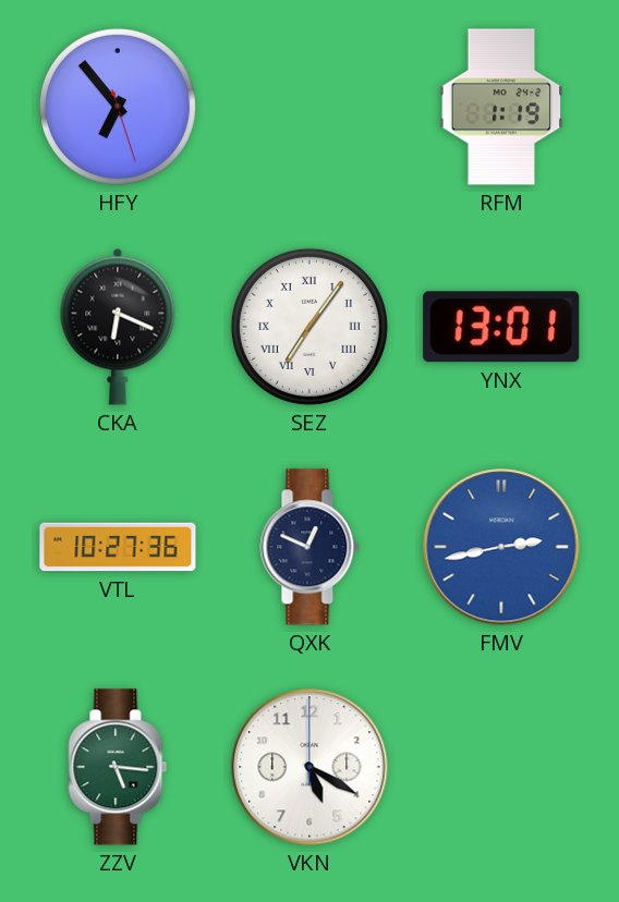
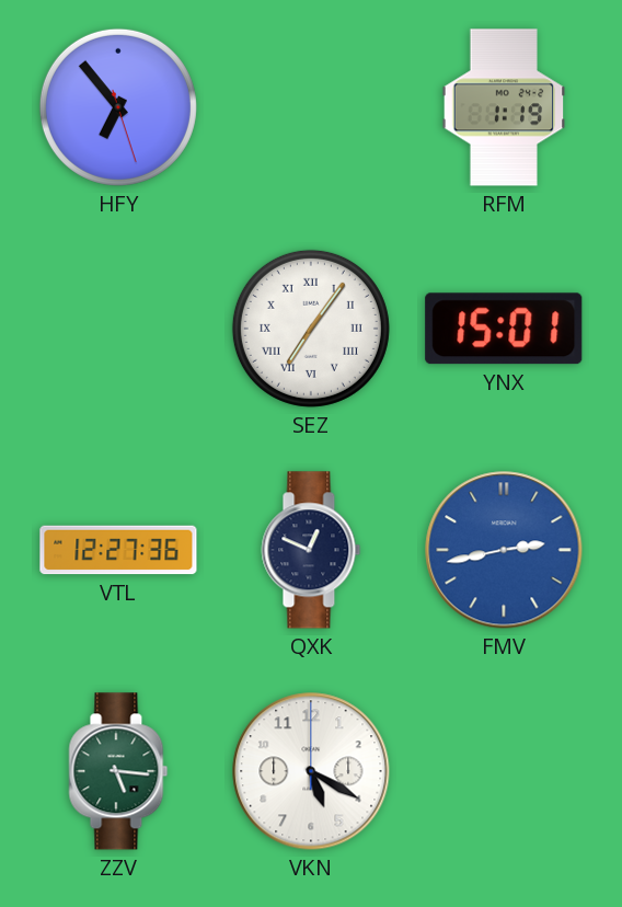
CKA: 6:19 -> none
YNX: 13:01 -> 15:01
VTL: 10:27 -> 12:27
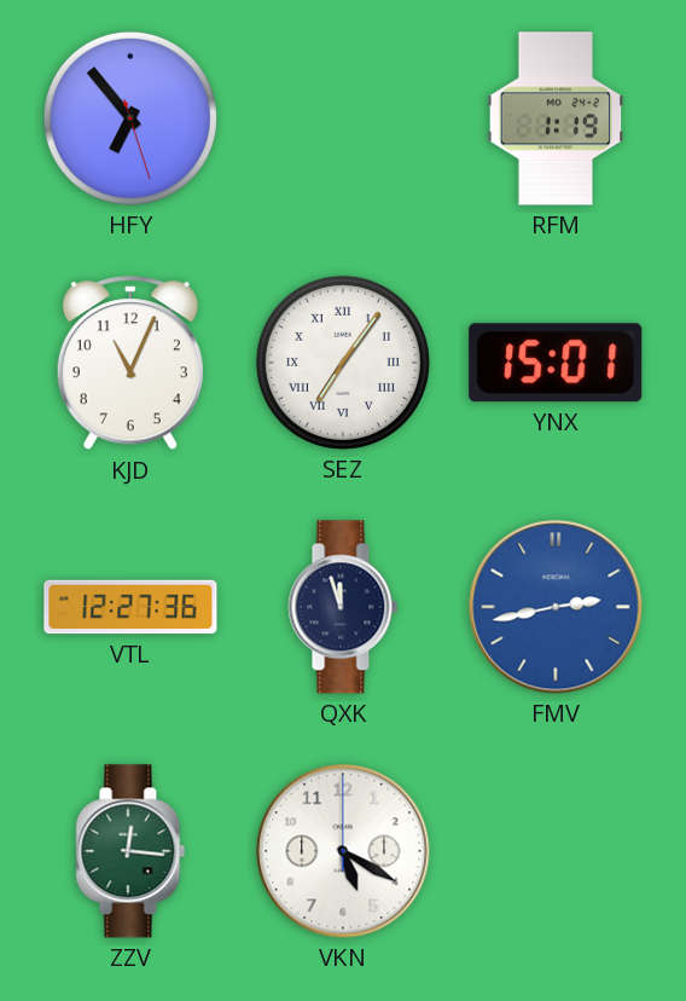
KJD: none -> 11:04
QXK: 12:49 -> 11:57
ZZV: 5:16 -> 12:16
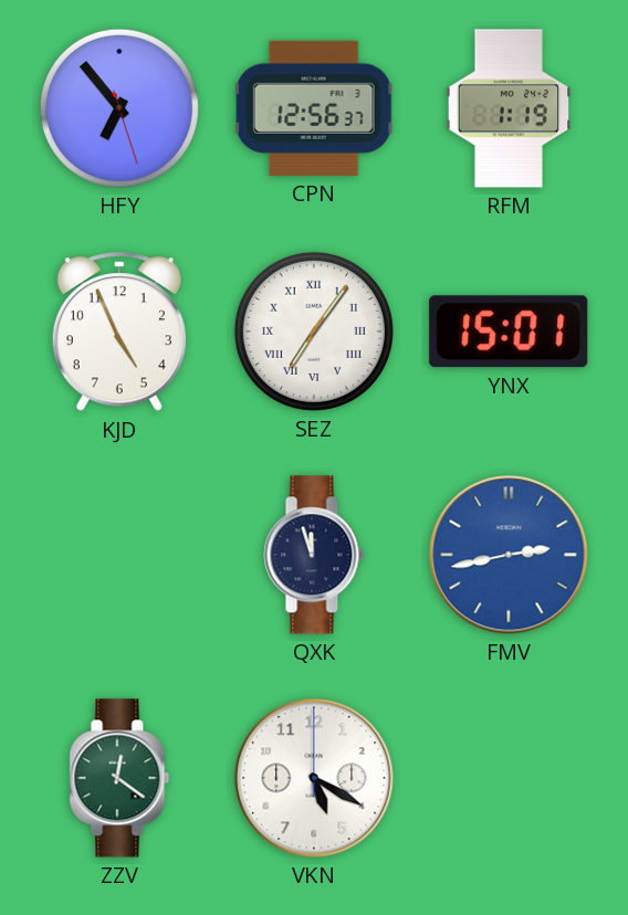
CPN: none -> 12:56
KJD: 11:04 -> 4:56
VTL: 12:27 -> none
ZZV: 12:16 -> 12:21
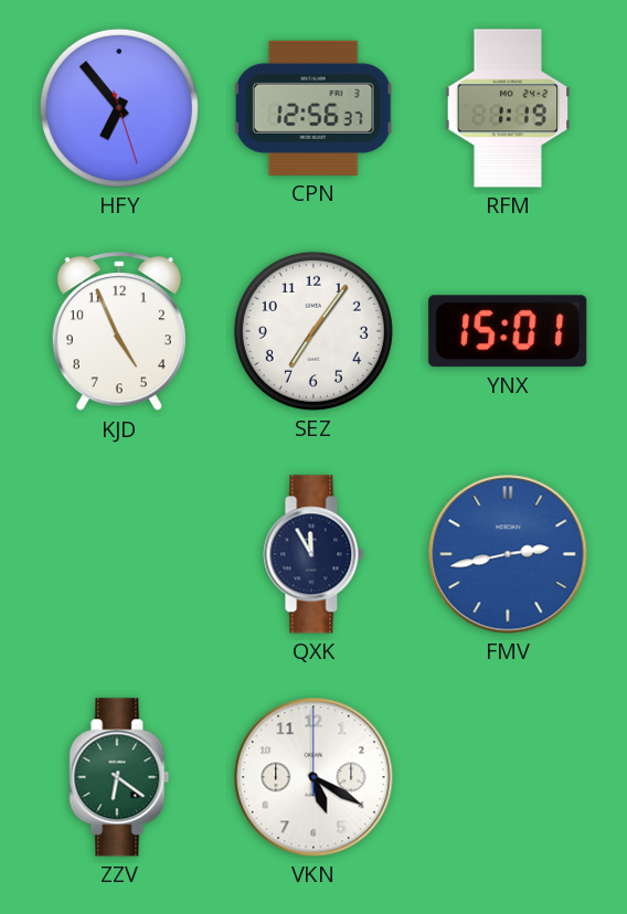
SEZ numerals: Roman -> Arabic
QXK: 11:57 -> 11:55
ZZV: 12:21 -> 6:21
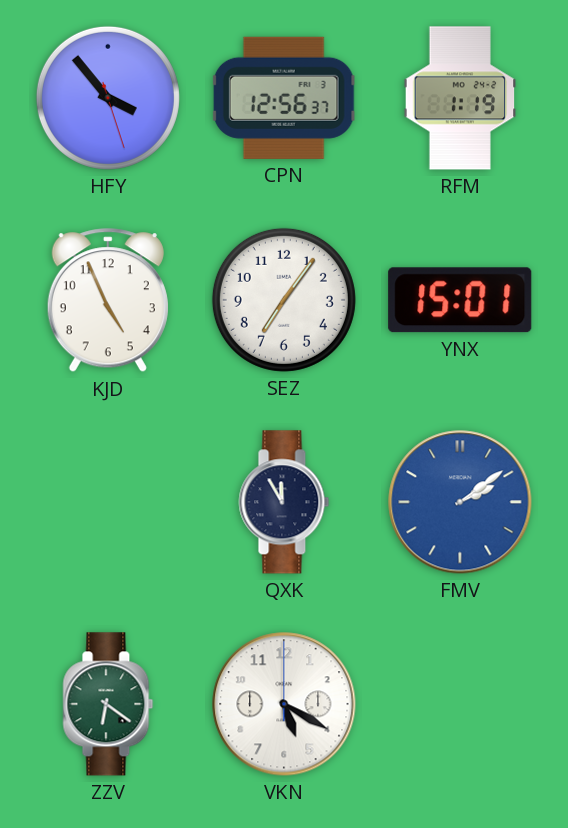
HFY: 6:53 -> 3:53
FMV: 2:43 -> 2:09
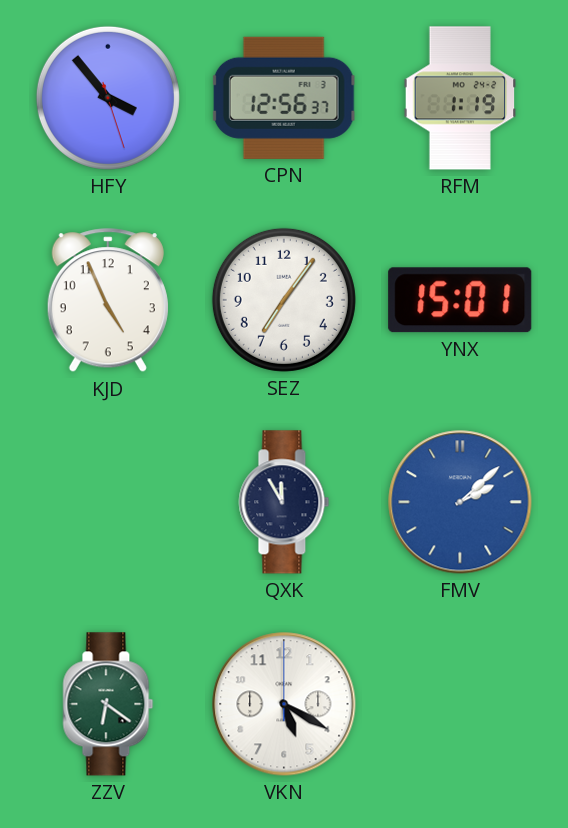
FMV: 2:09 -> 2:08
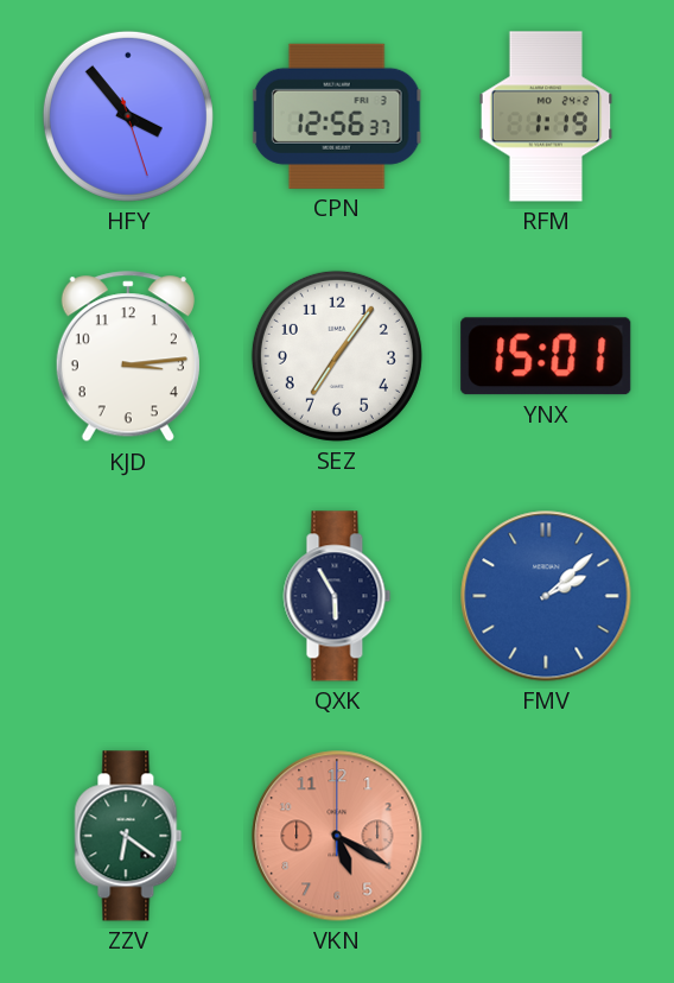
KJD: 4:56 -> 3:14
QXK: 11:55 -> 5:55
VKN dial: white -> salmon
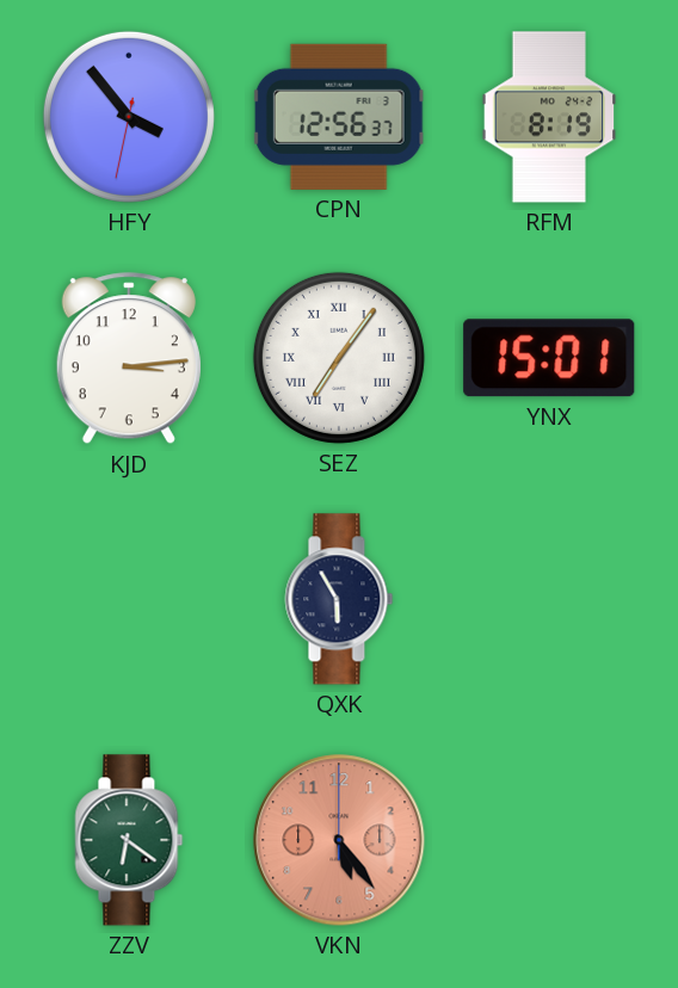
HFY: 3:53:27 -> 3:53:32
RFM: 1:19 -> 8:19
SEZ numerals: Arabic -> Roman
FMV: 2:08 -> none
VKN: 5:20 -> 5:24
